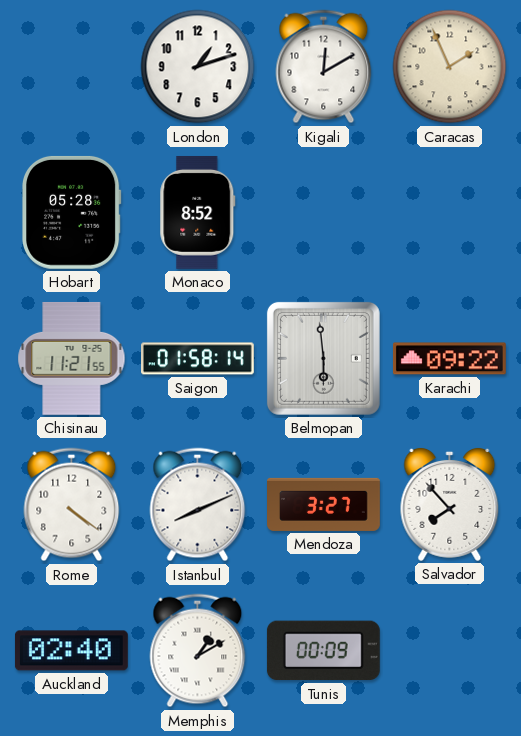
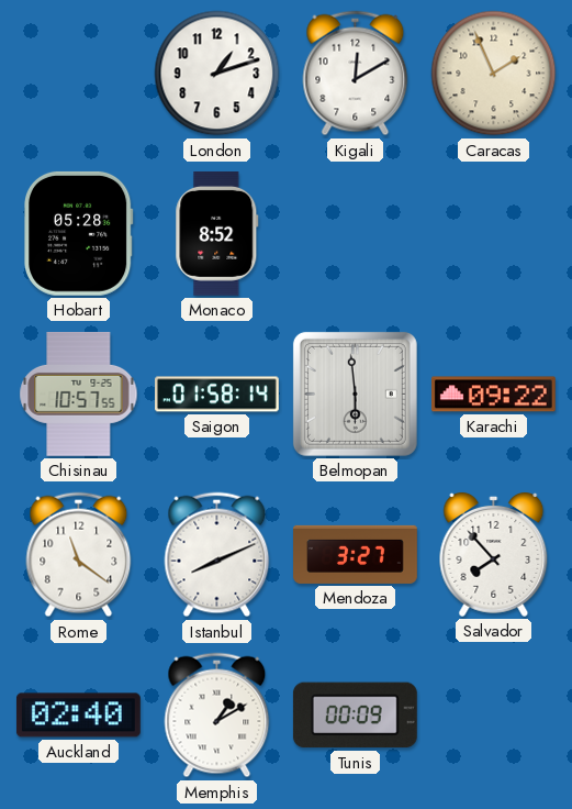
Chisinau: 11:21 -> 10:57
Rome: 4:21 -> 11:21
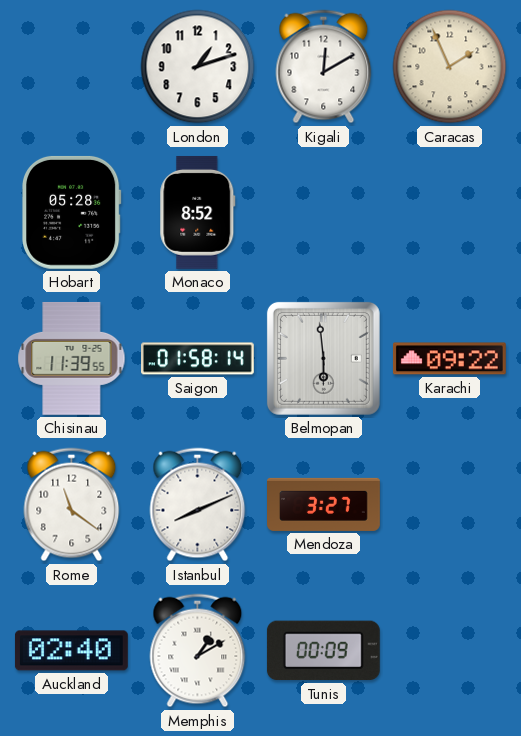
Chisinau: 10:57 -> 11:39
Salvador: 7:53 -> none
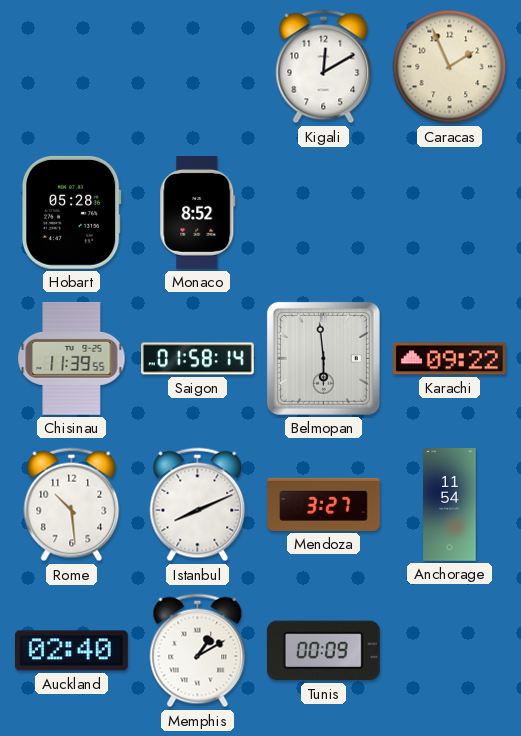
London: 1:12 -> none
Rome: 11:21 -> 10:29
Anchorage: none -> 11:54
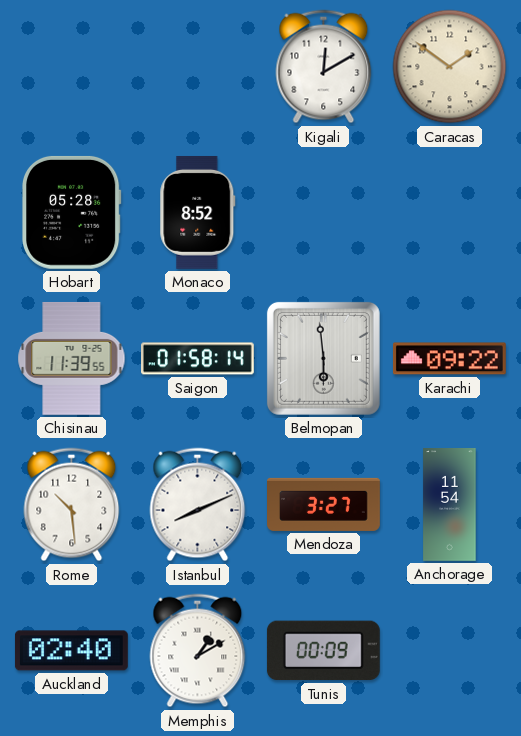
Caracas: 1:56 -> 1:51
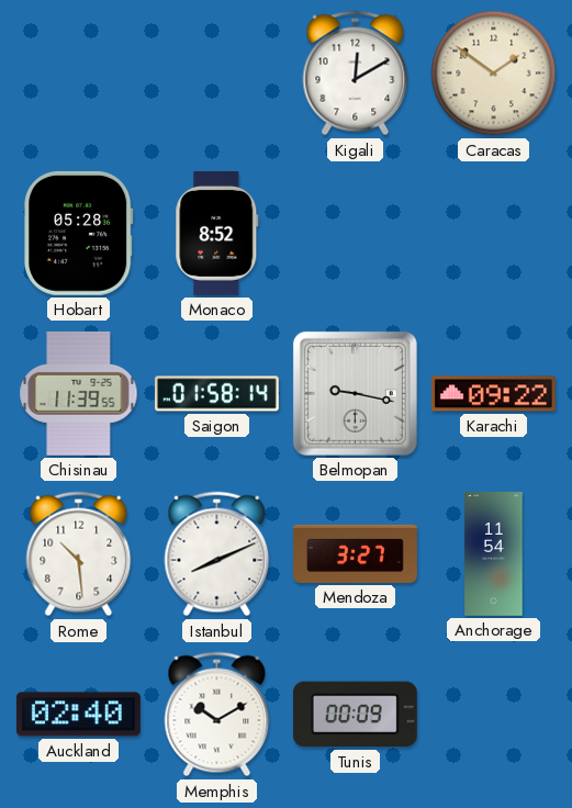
Belmopan: 5:59 -> 9:17
Memphis: 1:10 -> 10:10
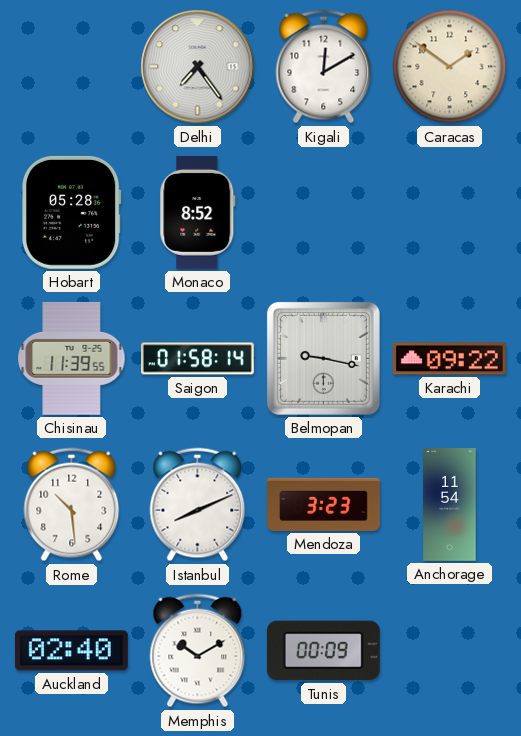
Delhi: none -> 7:24
Mendoza: 3:27 -> 3:23
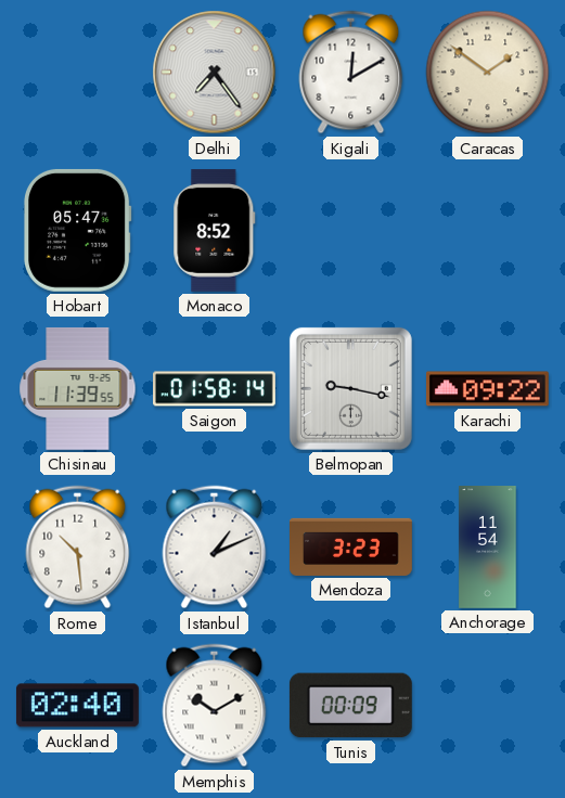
Hobart: 05:28 -> 05:47
Istanbul: 8:11 -> 1:11
